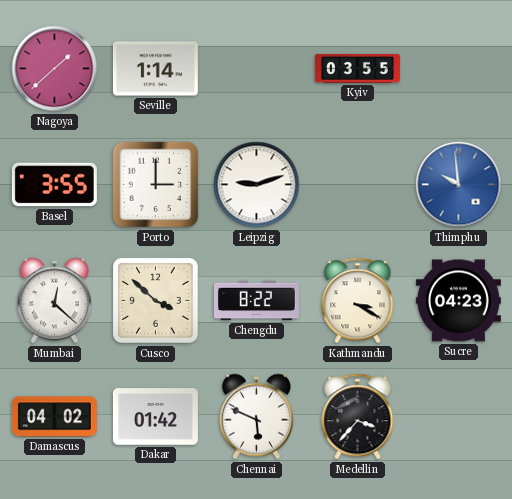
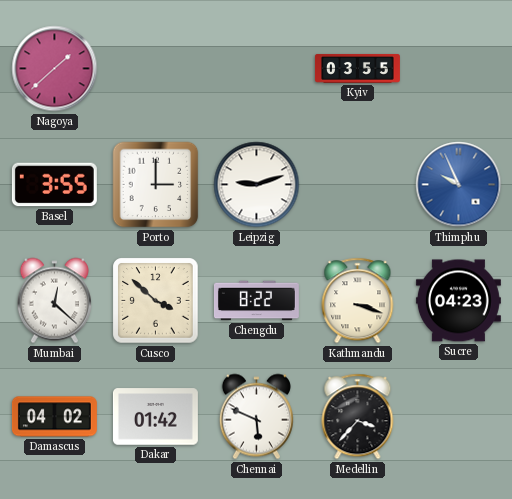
Seville: 1:14 -> none
Thimphu: 9:59 -> 9:56
Kathmandu: 3:20 -> 3:18
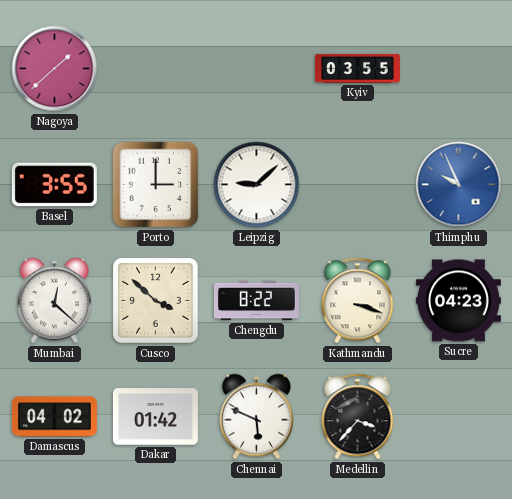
Leipzig: 9:12 -> 9:08
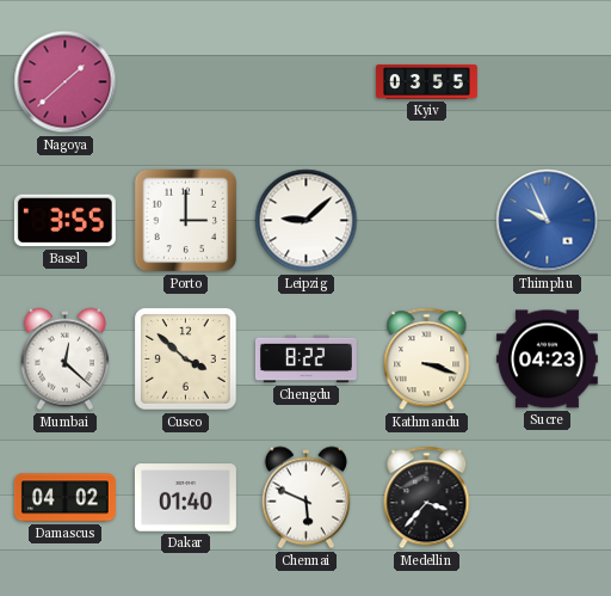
Dakar: 01:42 -> 01:40
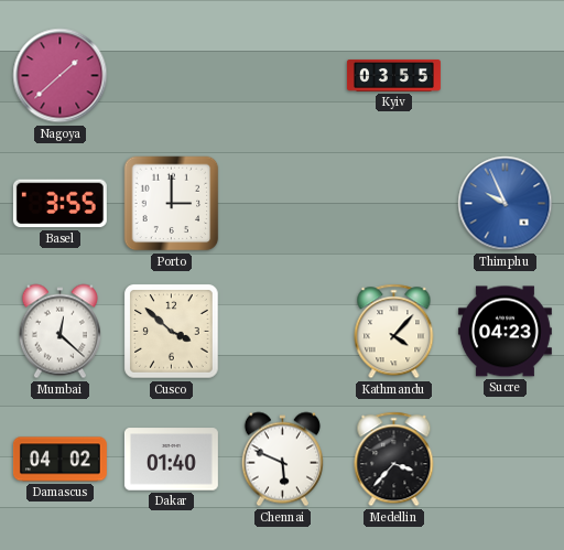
Leipzig: 9:08 -> none
Chengdu: 8:22 -> none
Kathmandu: 3:18 -> 4:07
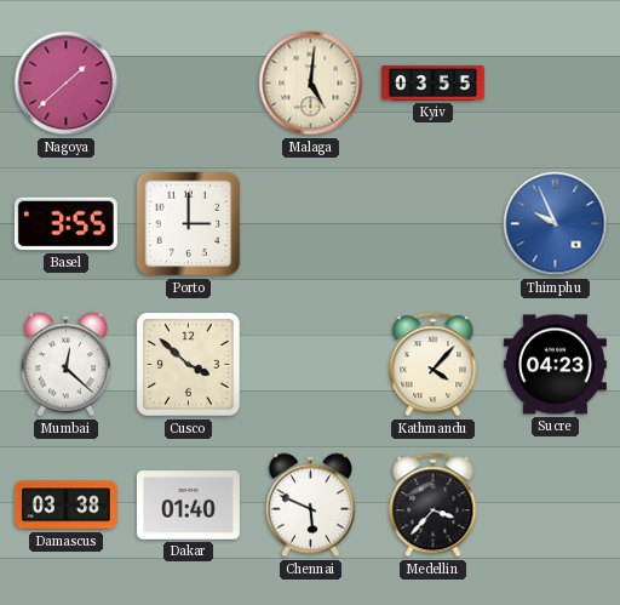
Malaga: none -> 5:01
Damascus: 04:02 -> 03:38
